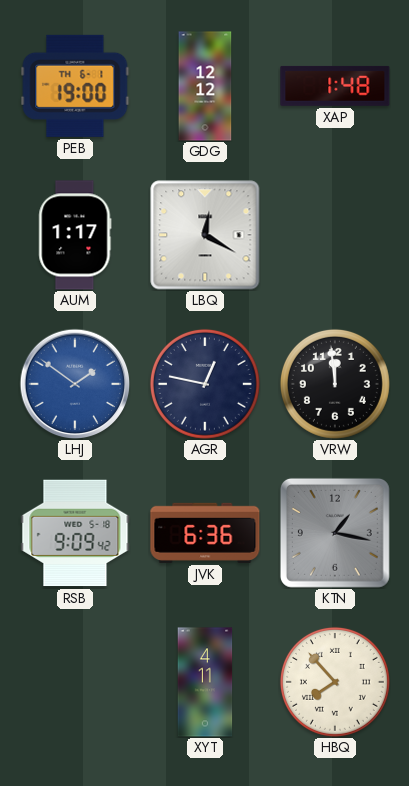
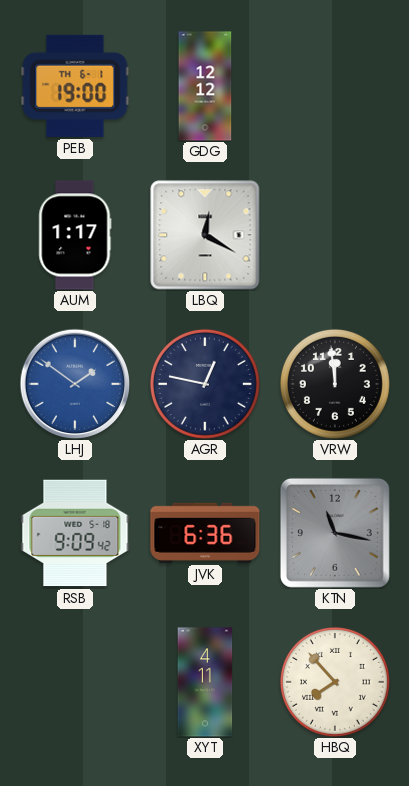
XAP: 1:48 -> none
KTN: 1:17 -> 11:17
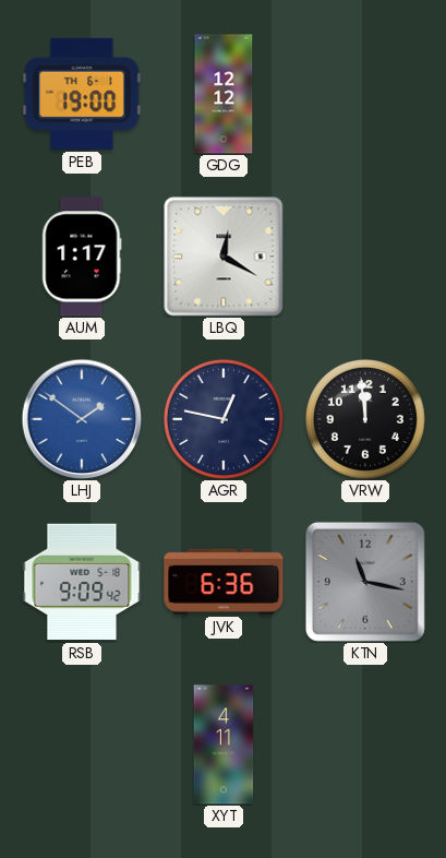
HBQ: 7:53 -> none
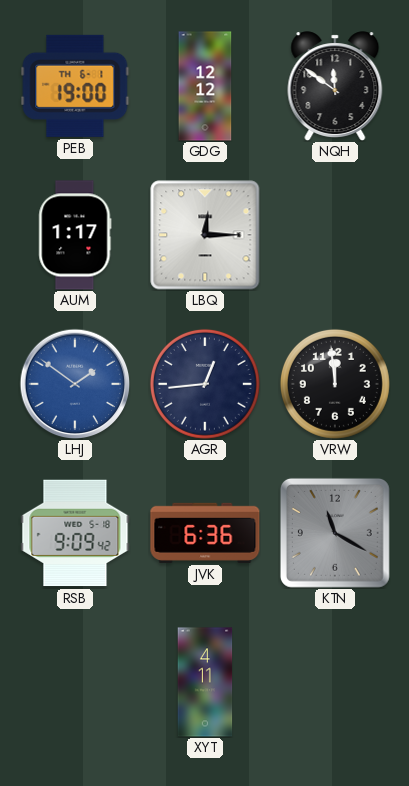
NQH: none -> 11:51
LBQ: 12:20 -> 12:15
AGR: 12:47 -> 12:44
KTN: 11:17 -> 11:20
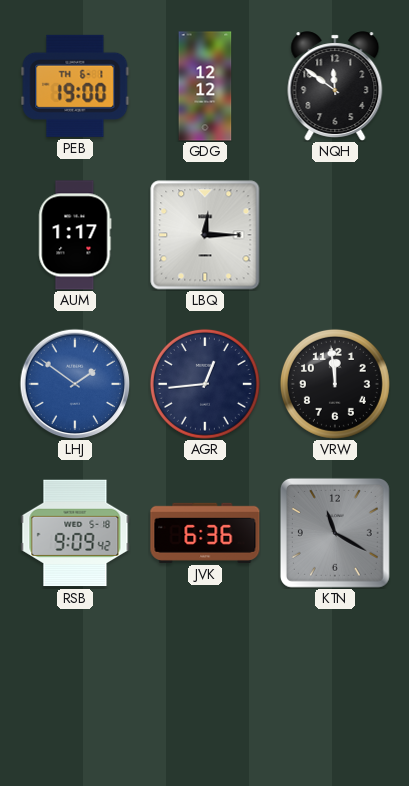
XYT: 4:11 -> none
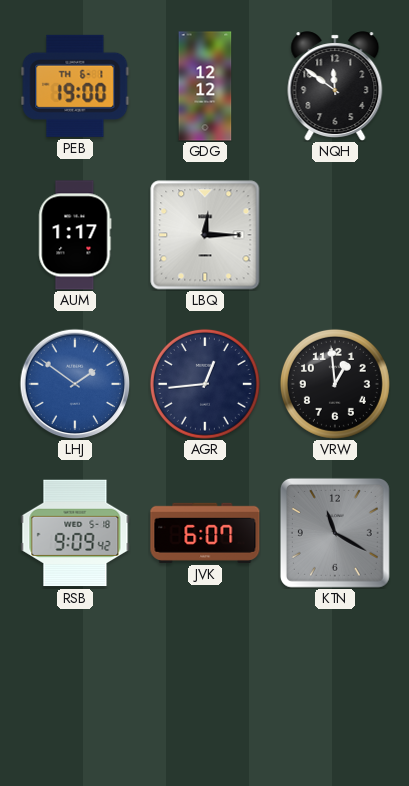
VRW: 11:59 -> 12:59
JVK: 6:36 -> 6:07
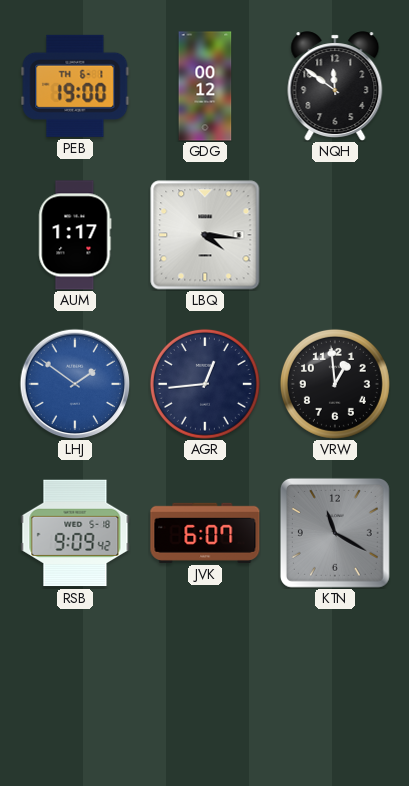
GDG: 12:12 -> 00:12
LBQ: 12:15 -> 4:16
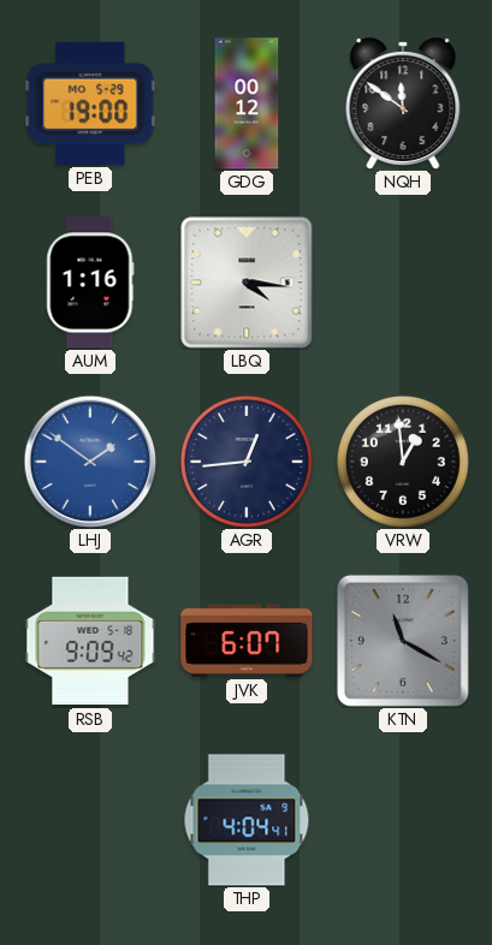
PEB date: TH 6-1 -> MO 5-29
AUM: 1:17 -> 1:16
THP: none -> 4:04
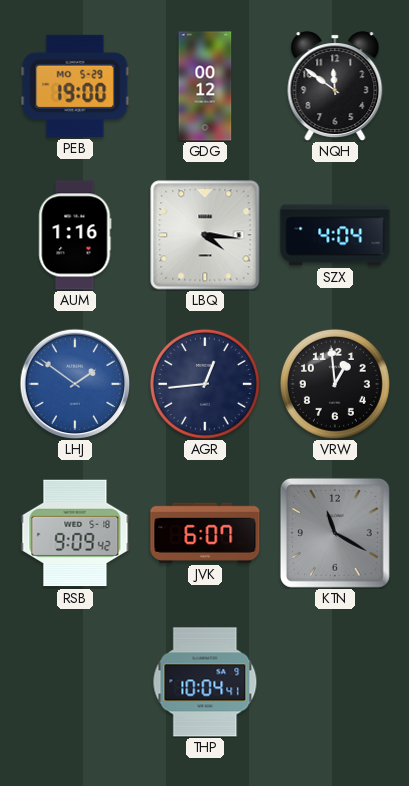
SZX: none -> 4:04
THP: 4:04 -> 10:04
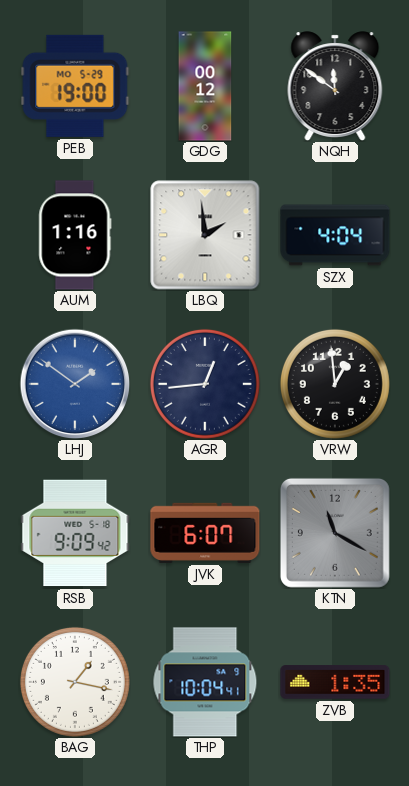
LBQ: 4:16 -> 1:59
BAG: none -> 1:17
ZVB: none -> 1:35
